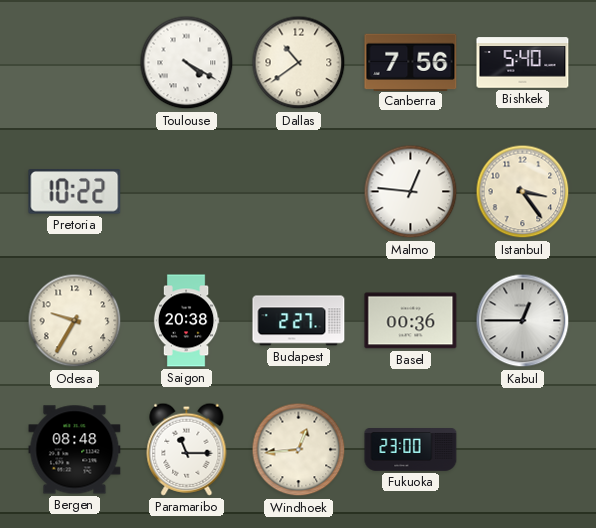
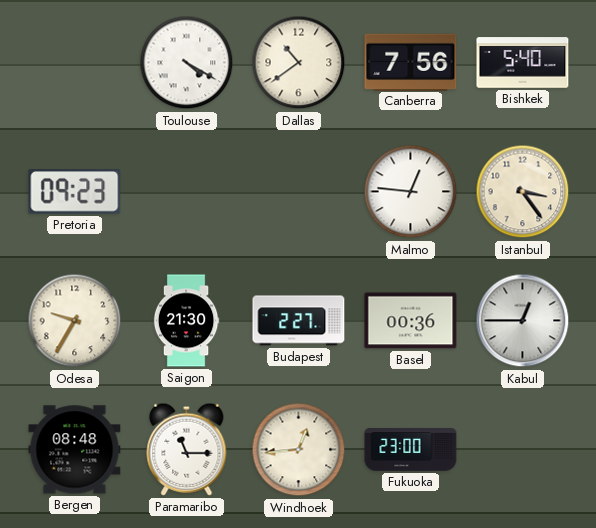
Pretoria: 10:22 -> 09:23
Saigon: 20:38 -> 21:30
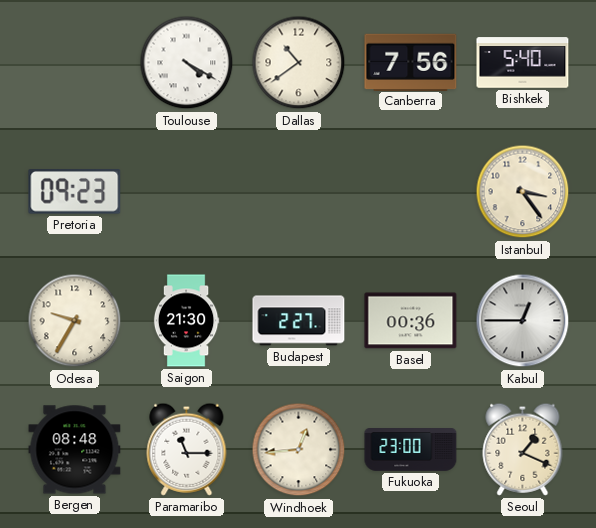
Malmo: 12:46 -> none
Seoul: none -> 1:19
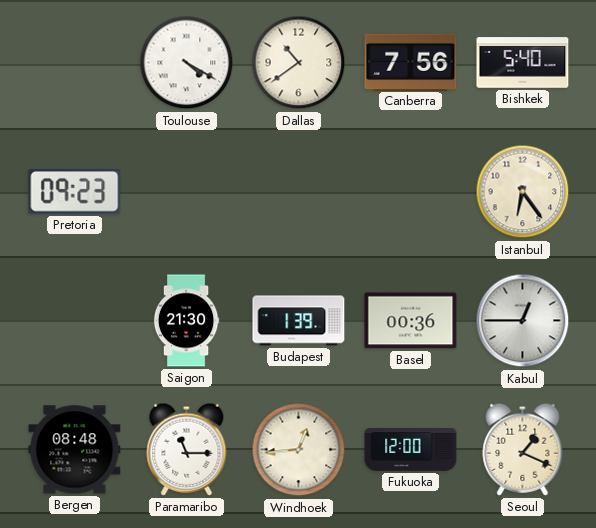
Istanbul: 3:24 -> 6:24
Odesa: 9:35 -> none
Budapest: 2:27 -> 1:39
Fukuoka: 23:00 -> 12:00
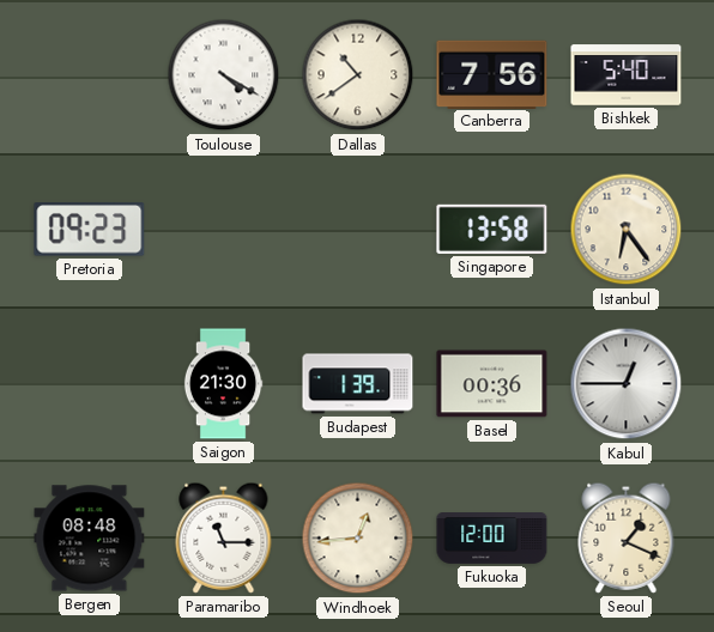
Singapore: none -> 13:58
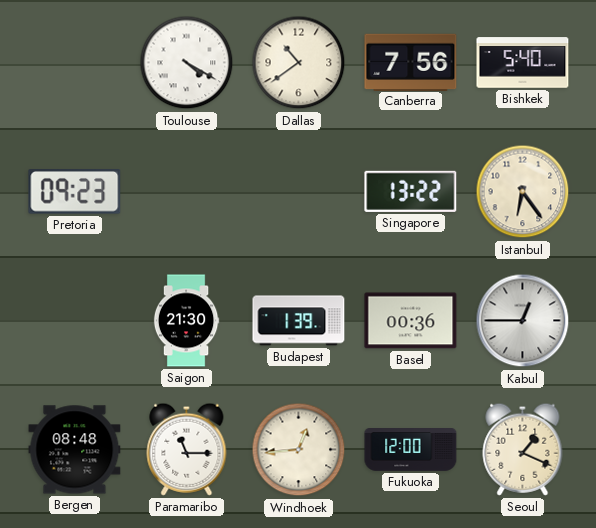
Singapore: 13:58 -> 13:22
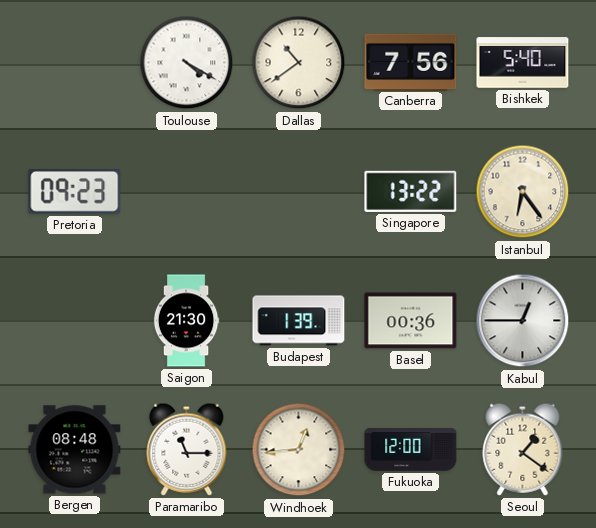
Seoul: 1:19 -> 1:21
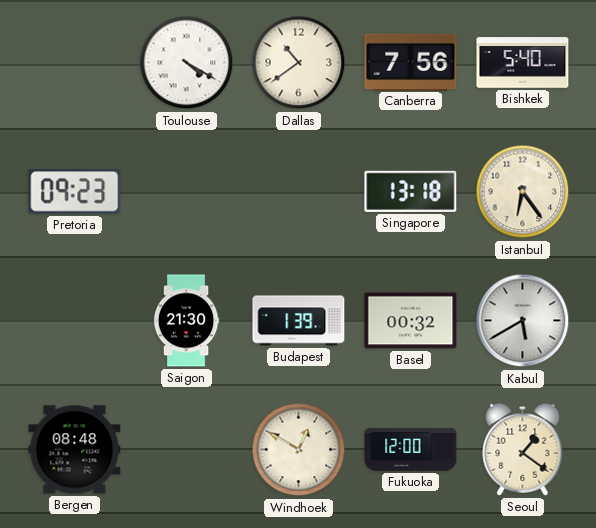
Singapore: 13:22 -> 13:18
Basel: 00:36 -> 00:32
Kabul: 12:45 -> 5:40
Paramaribo: 11:15 -> none
Windhoek: 12:44 -> 12:50
